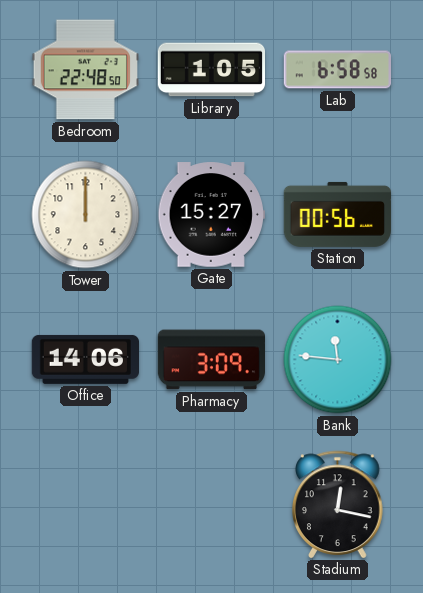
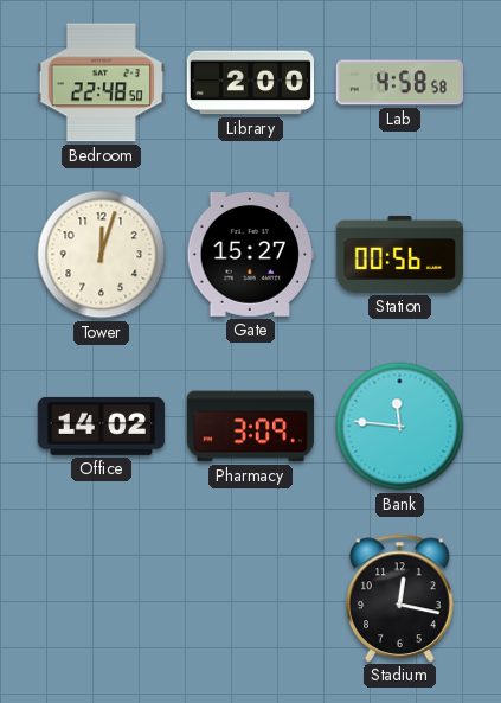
Library: 1:05 -> 2:00
Lab: 6:58 -> 4:58
Tower: 12:00 -> 12:03
Office: 14:06 -> 14:02
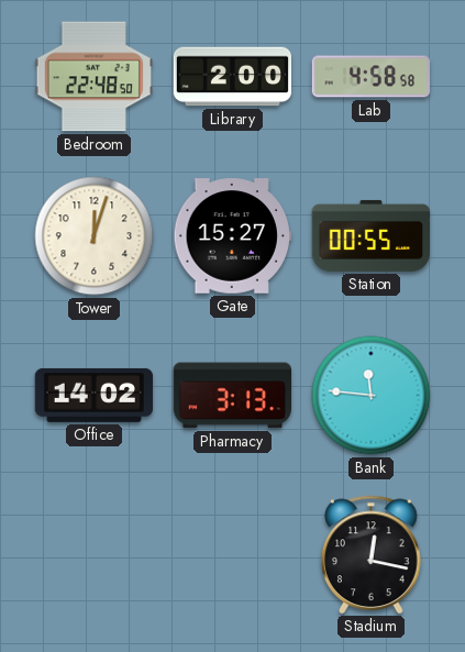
Station: 00:56 -> 00:55
Pharmacy: 3:09 -> 3:13
